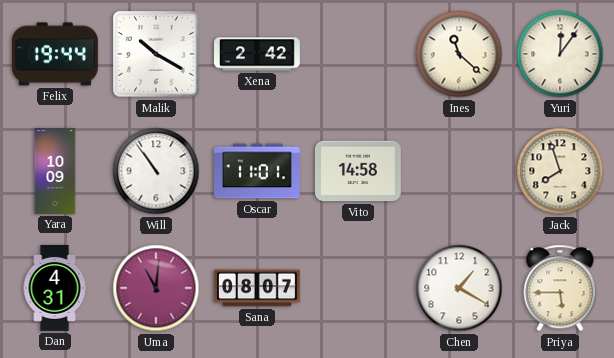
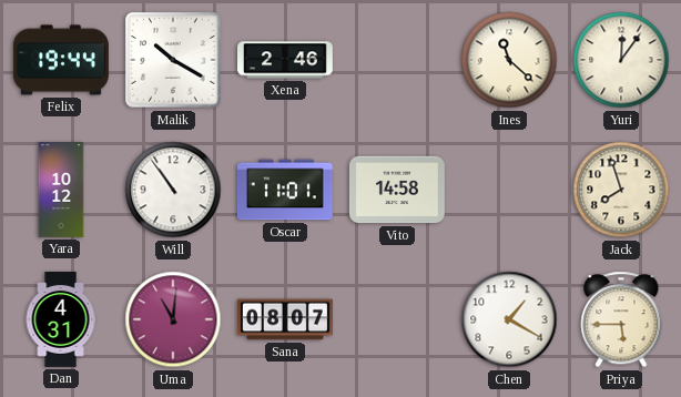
Xena: 2:42 -> 2:46
Yara: 10:09 -> 10:12
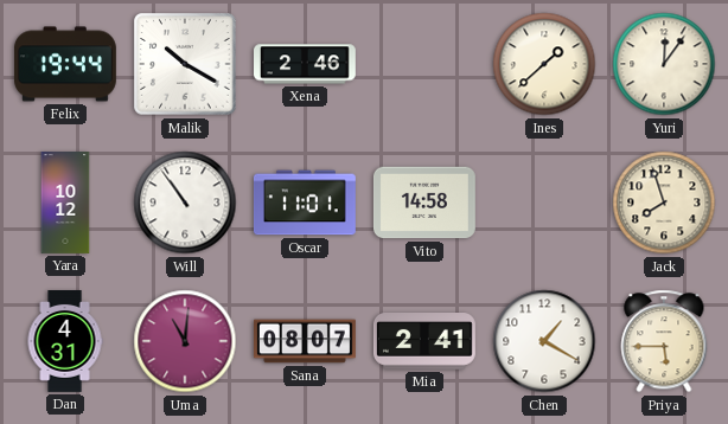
Ines: 11:22 -> 1:38
Mia: none -> 2:41
